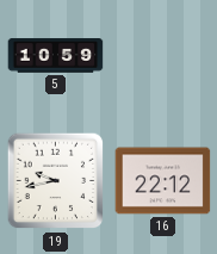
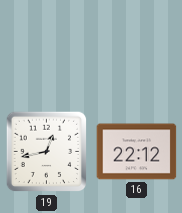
5: 10:59 -> none
19: 9:43 -> 12:43
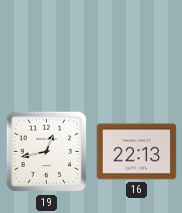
16: 22:12 -> 22:13
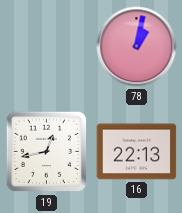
78: none -> 1:02
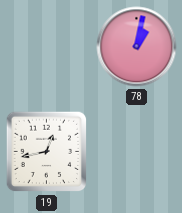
16: 22:13 -> none
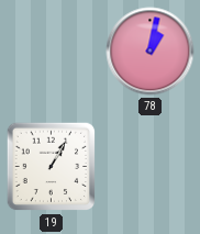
19: 12:43 -> 1:05
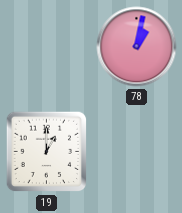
19: 1:05 -> 1:00
